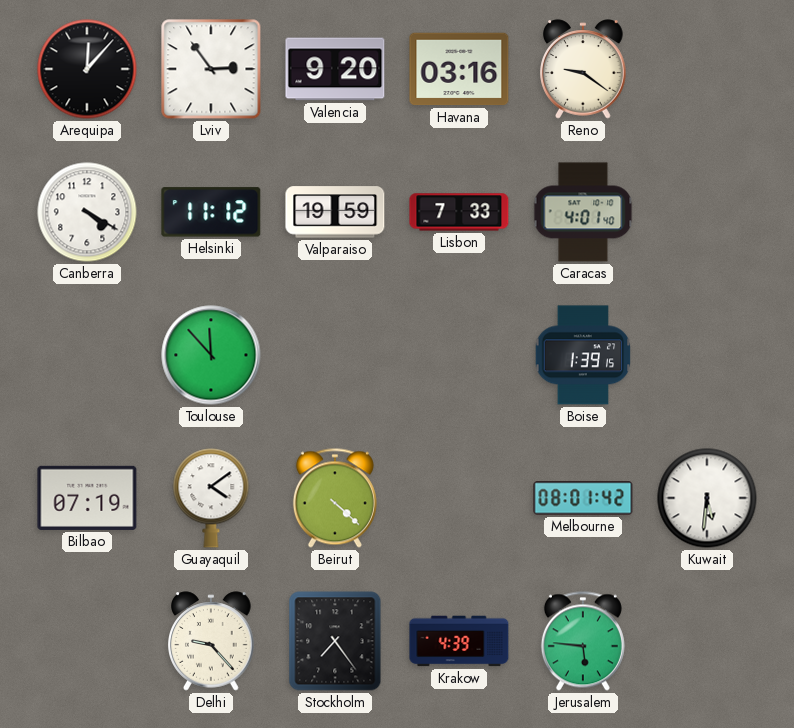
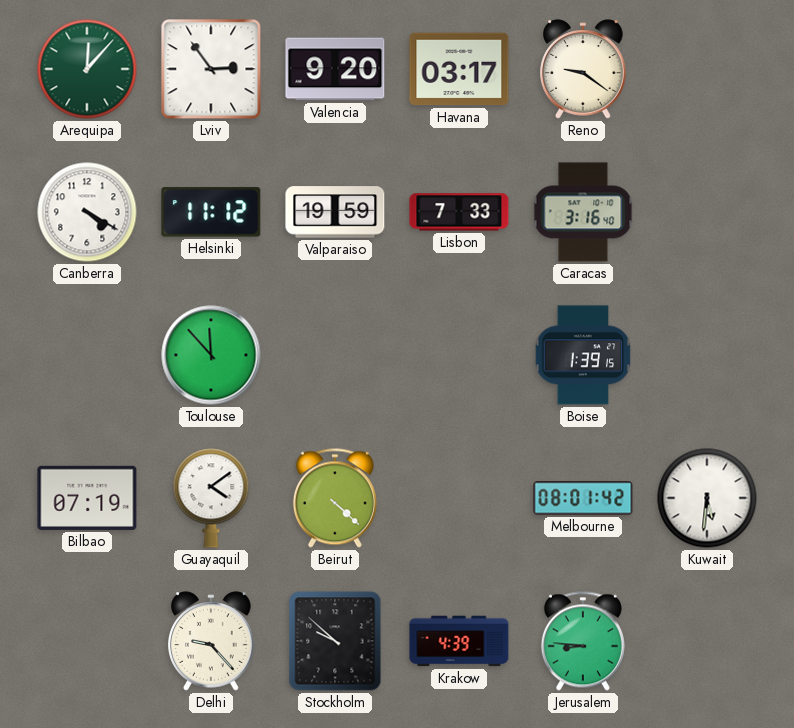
Arequipa dial: black -> green
Havana: 03:16 -> 03:17
Caracas: 4:01 -> 3:16
Stockholm: 7:24 -> 9:52
Jerusalem: 5:46 -> 8:46
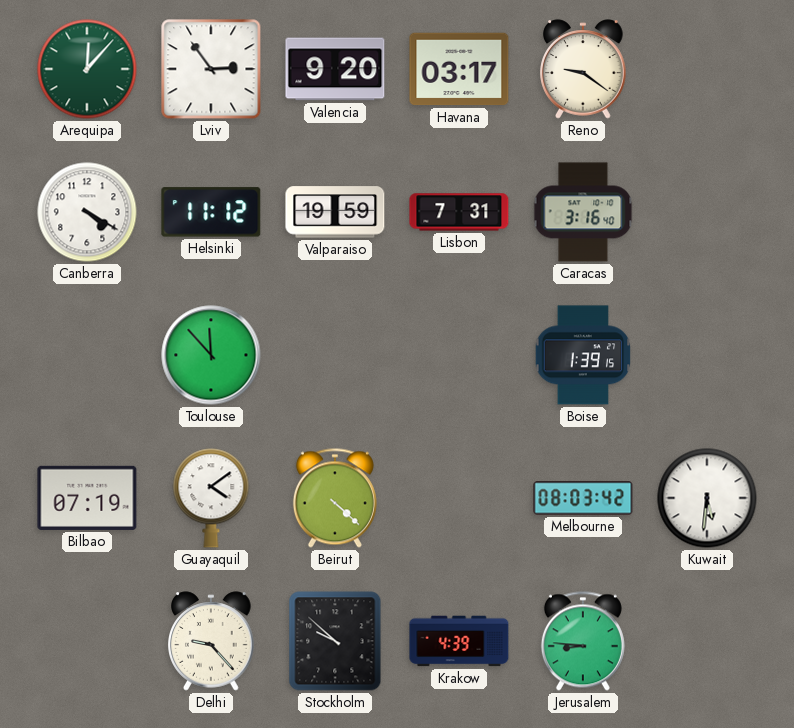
Lisbon: 7:33 -> 7:31
Melbourne: 08:01 -> 08:03
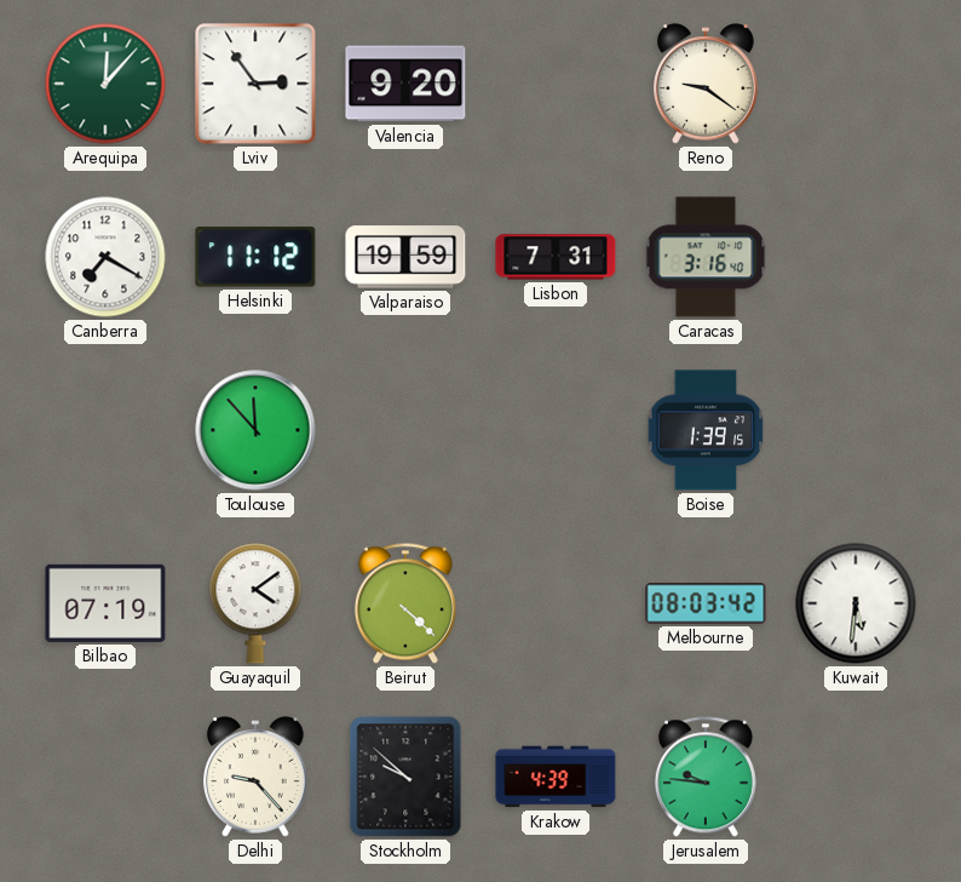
Havana: 03:17 -> none
Canberra: 4:20 -> 7:20
Jerusalem: 8:46 -> 9:46
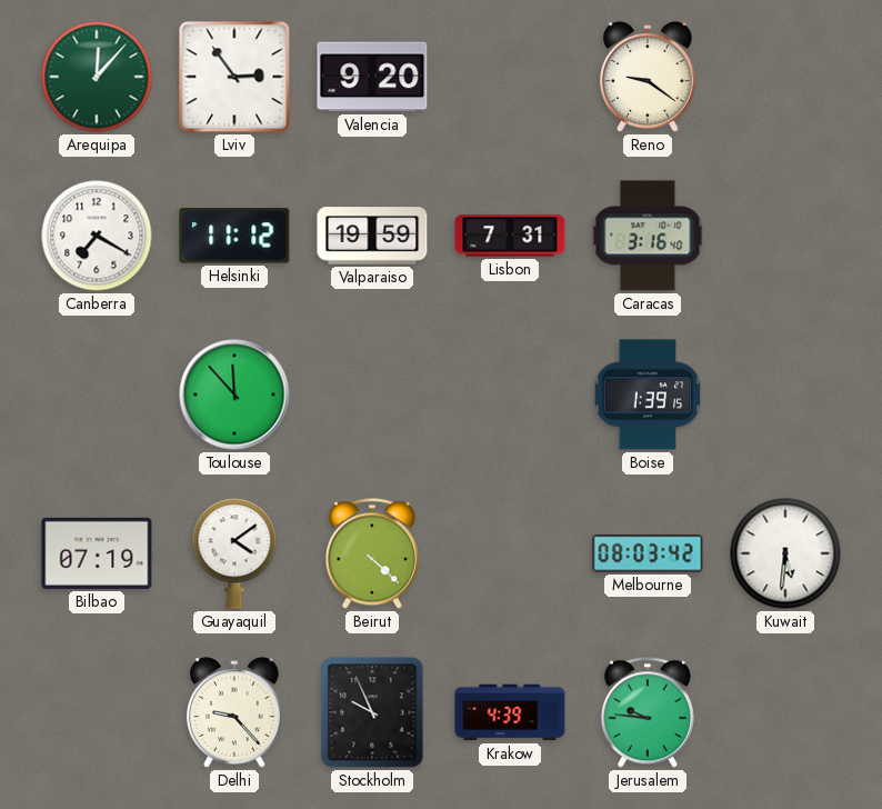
Stockholm: 9:52 -> 9:56
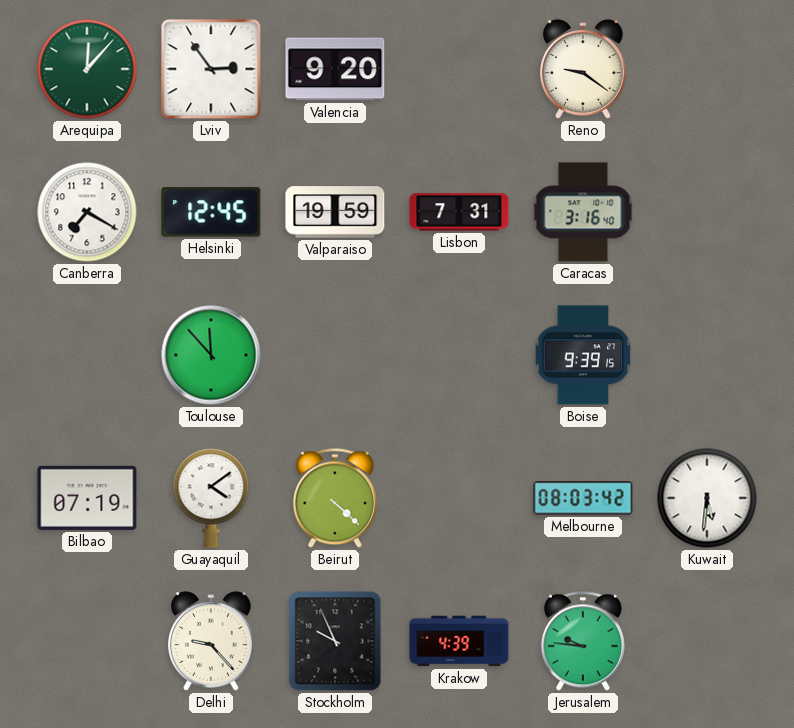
Helsinki: 11:12 -> 12:45
Boise: 1:39 -> 9:39
